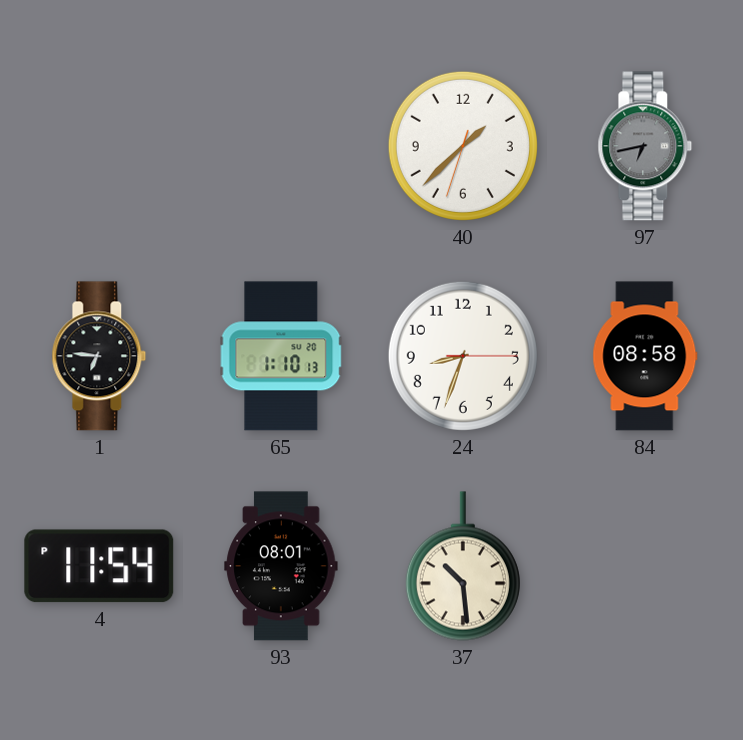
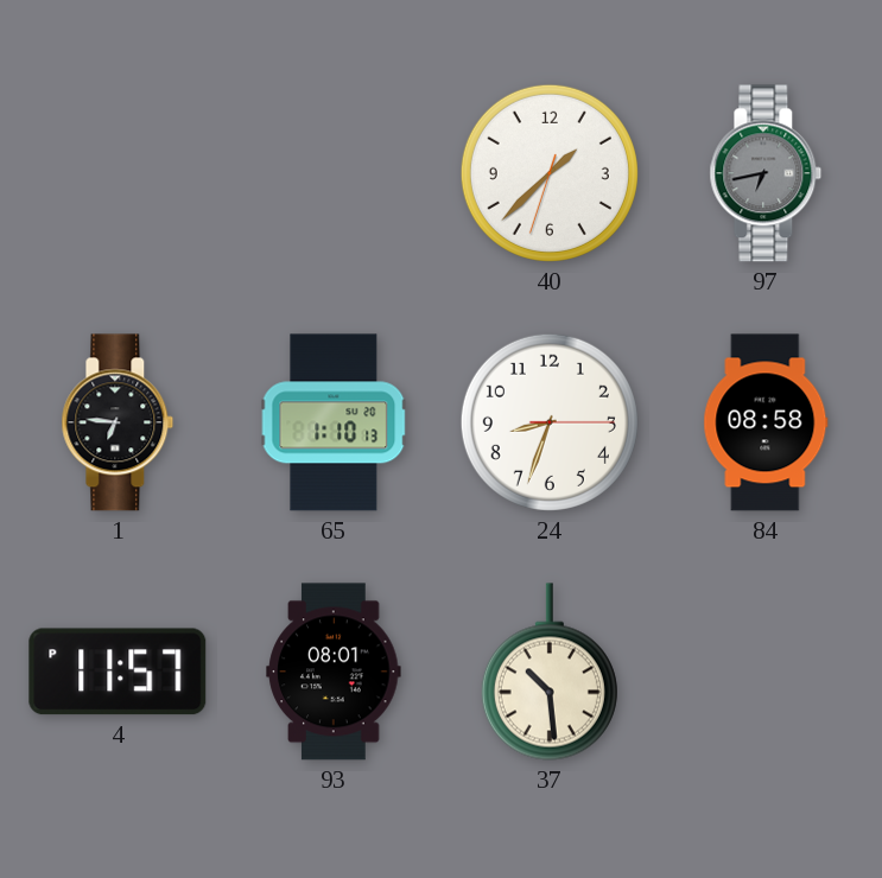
4: 11:54 -> 11:57
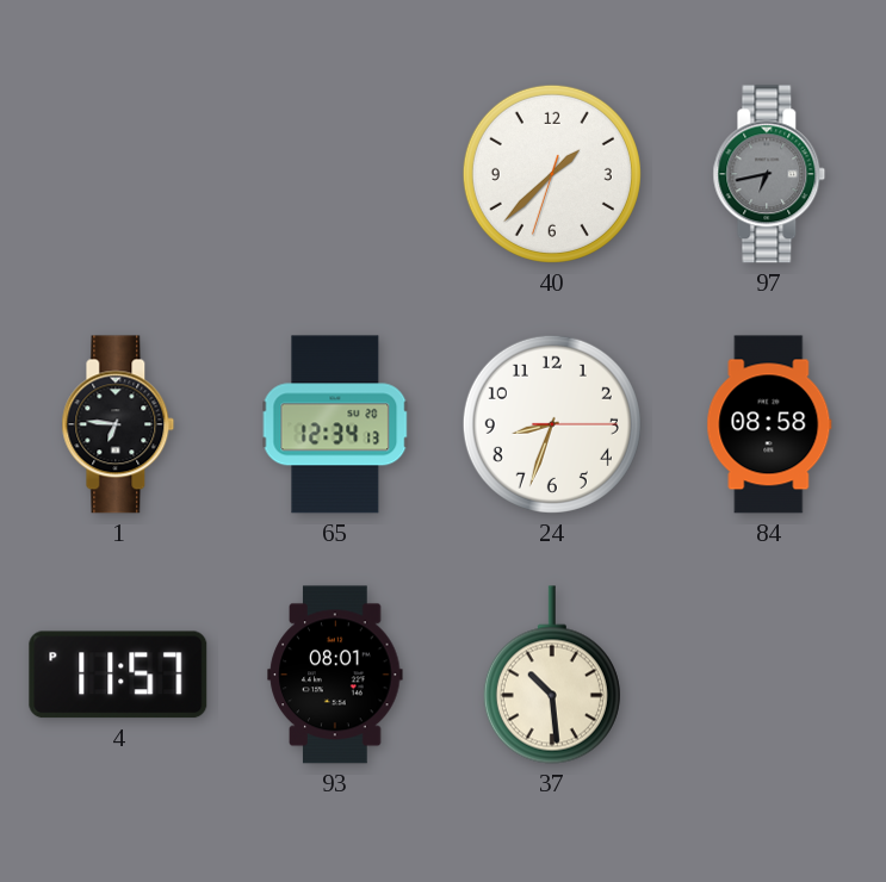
65: 1:10 -> 12:34
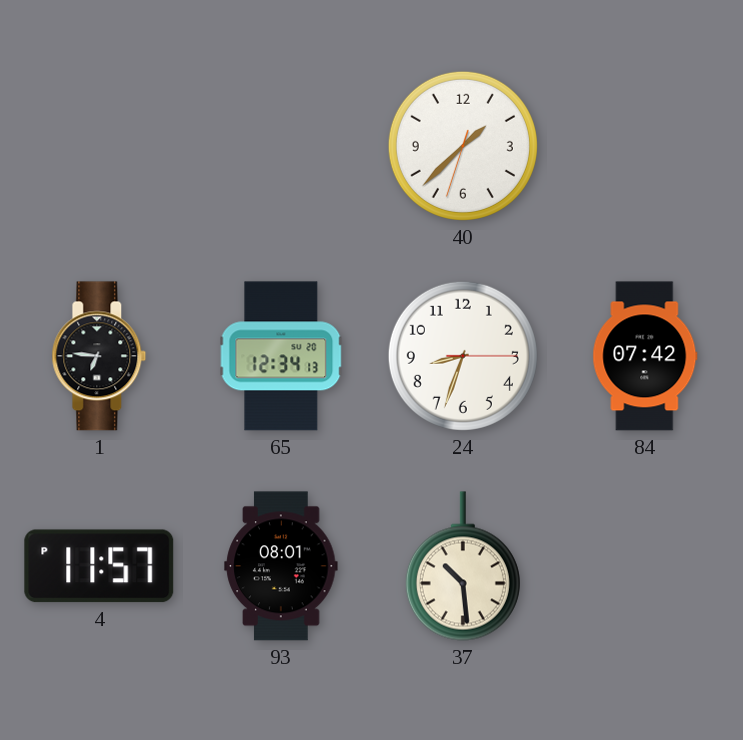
97: 6:43 -> none
84: 08:58 -> 07:42
